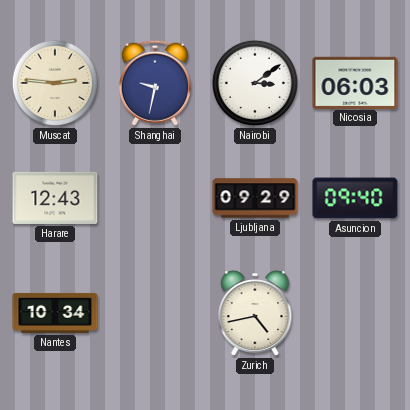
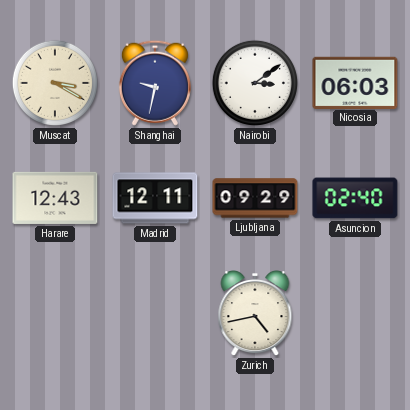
Muscat: 2:46 -> 3:20
Madrid: none -> 12:11
Asuncion: 09:40 -> 02:40
Nantes: 10:34 -> none
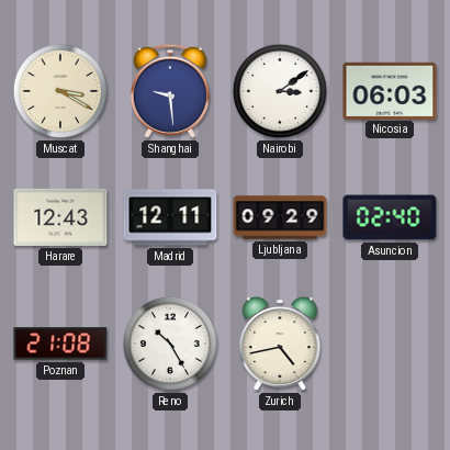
Shanghai: 9:32 -> 9:29
Poznan: none -> 21:08
Reno: none -> 10:25
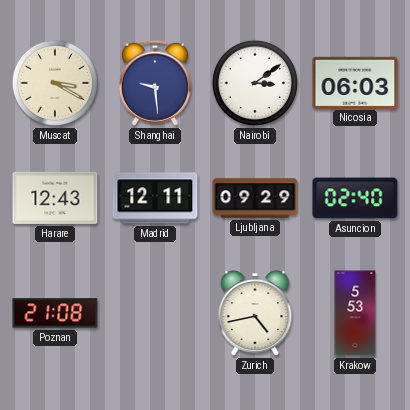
Reno: 10:25 -> none
Krakow: none -> 5:53
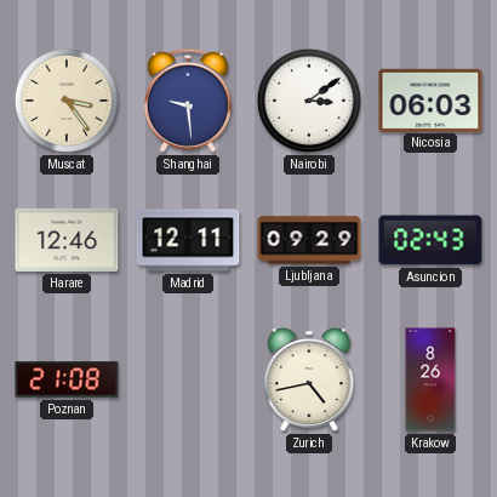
Muscat: 3:20 -> 3:24
Harare: 12:43 -> 12:46
Asuncion: 02:40 -> 02:43
Krakow: 5:53 -> 8:26
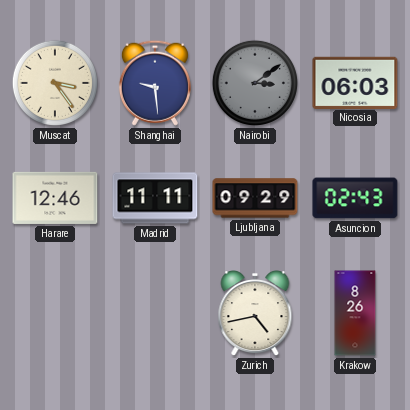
Nairobi dial: white -> grey
Madrid: 12:11 -> 11:11
Poznan: 21:08 -> none
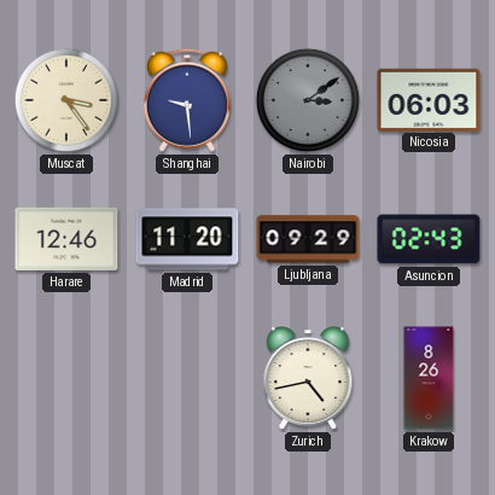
Madrid: 11:11 -> 11:20
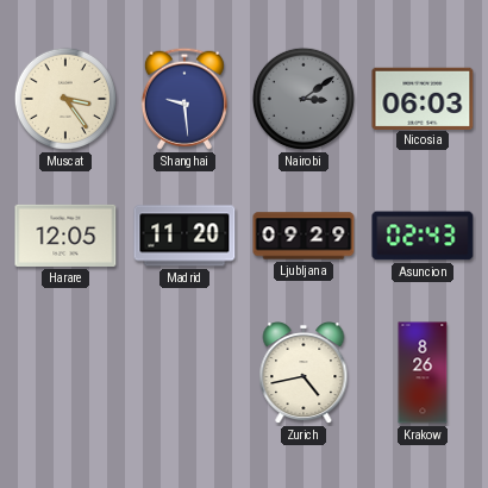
Harare: 12:46 -> 12:05
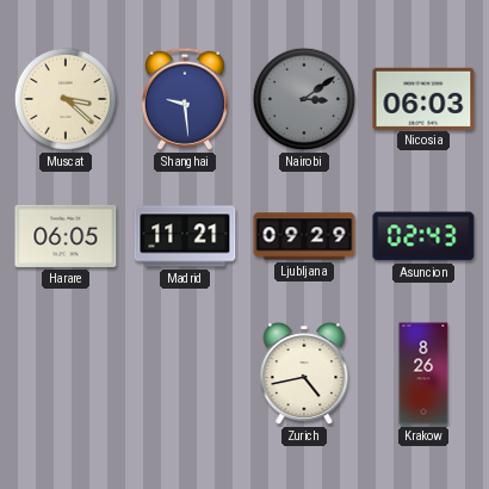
Muscat: 3:24 -> 3:22
Harare: 12:05 -> 06:05
Madrid: 11:20 -> 11:21
